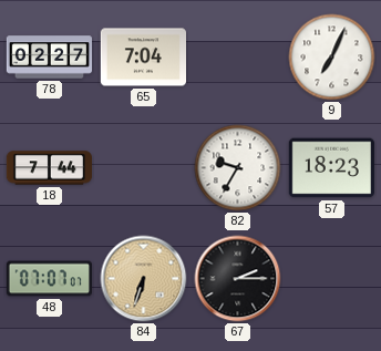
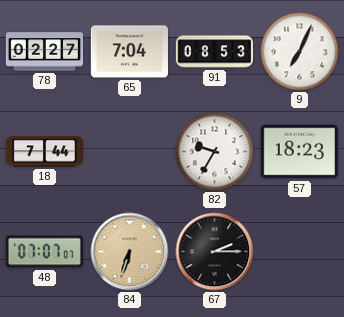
91: none -> 08:53
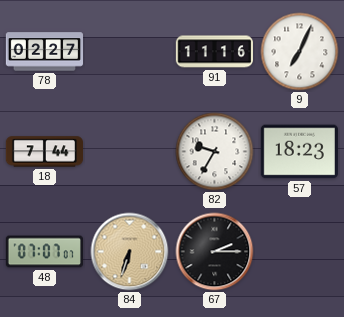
65: 7:04 -> none
91: 08:53 -> 11:16
